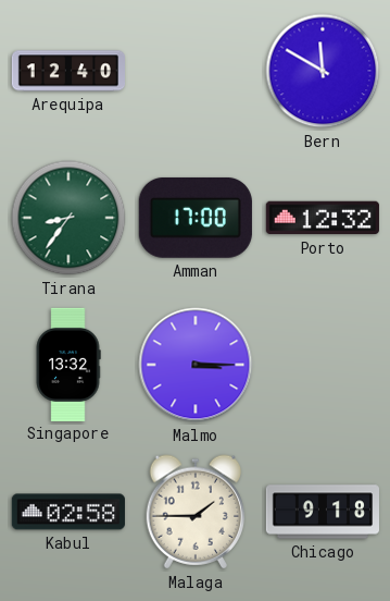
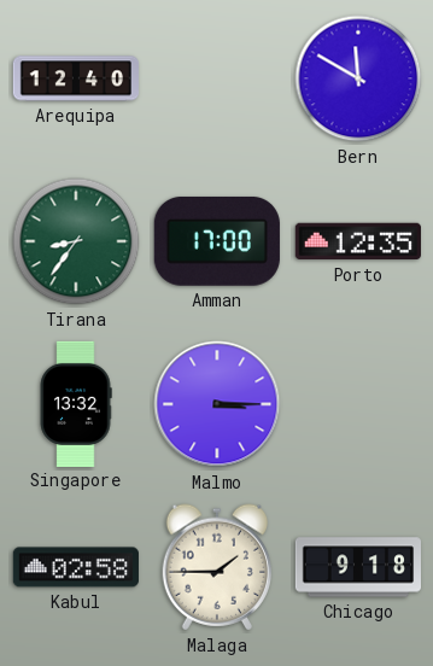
Porto: 12:32 -> 12:35
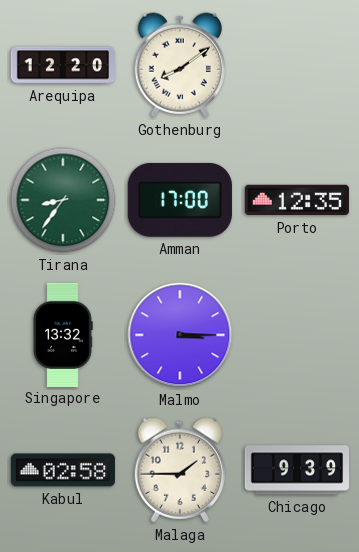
Arequipa: 12:40 -> 12:20
Gothenburg: none -> 8:09
Bern: 11:50 -> none
Chicago: 9:18 -> 9:39
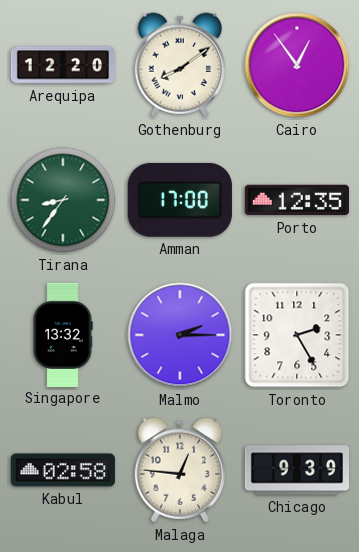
Cairo: none -> 12:54
Malmo: 3:15 -> 2:15
Toronto: none -> 2:25
Malaga: 1:45 -> 12:46
